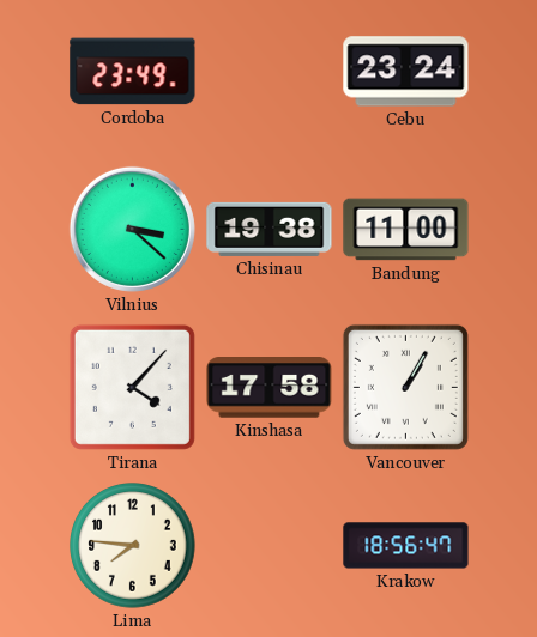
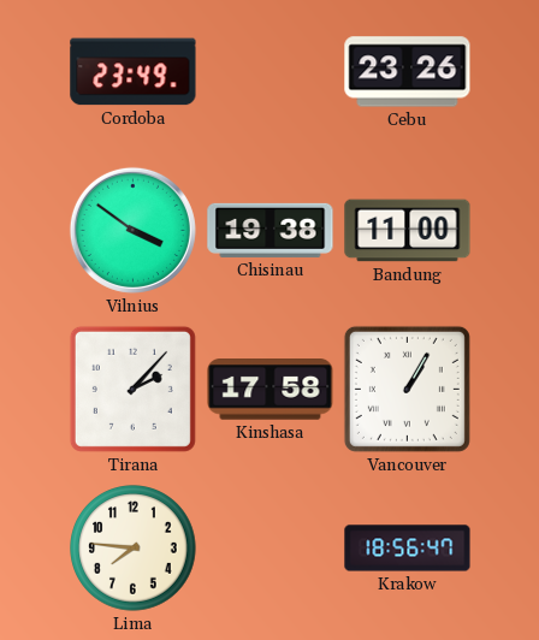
Cebu: 23:24 -> 23:26
Vilnius: 3:22 -> 3:51
Tirana: 4:07 -> 2:07
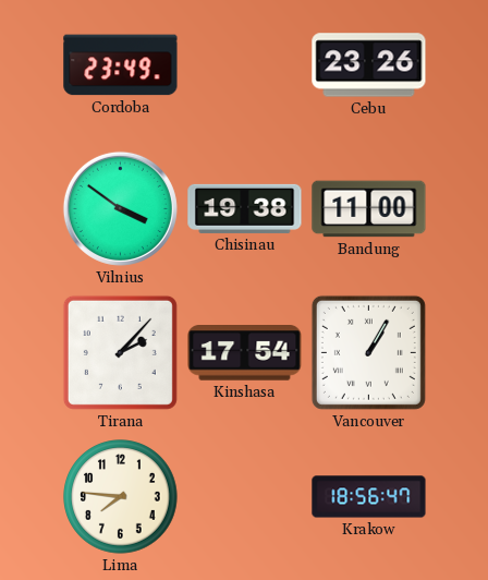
Kinshasa: 17:58 -> 17:54
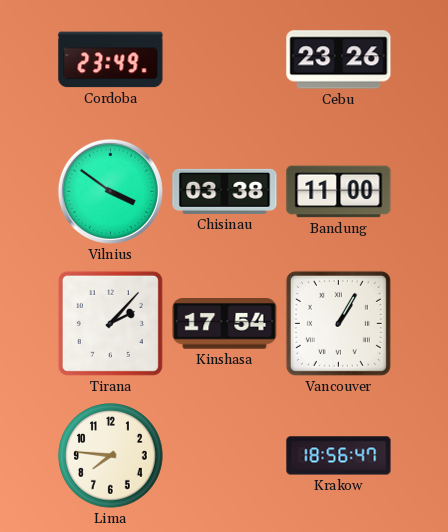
Chisinau: 19:38 -> 03:38
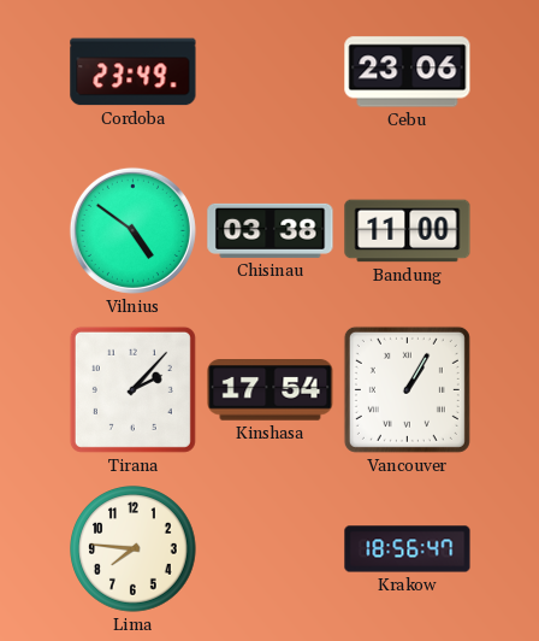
Cebu: 23:26 -> 23:06
Vilnius: 3:51 -> 4:51
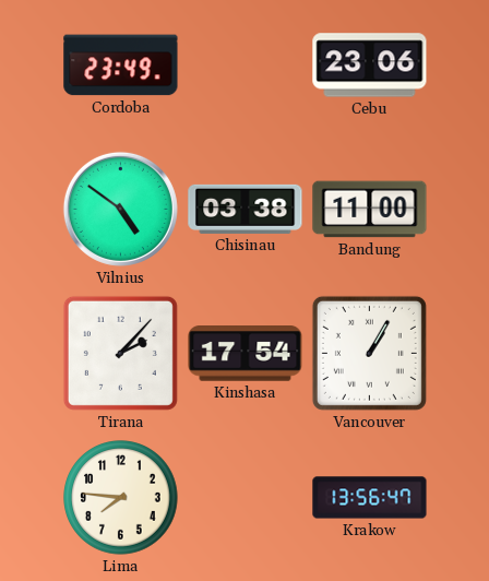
Krakow: 18:56 -> 13:56
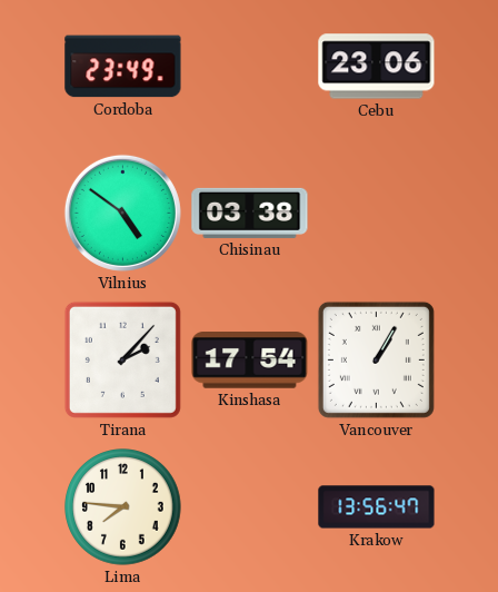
Bandung: 11:00 -> none
